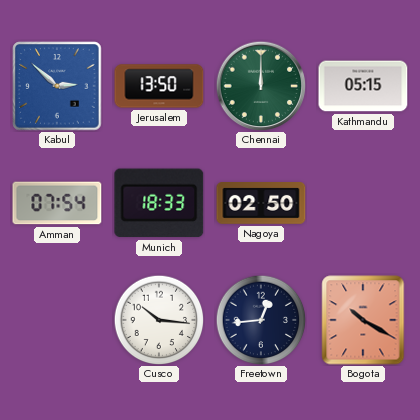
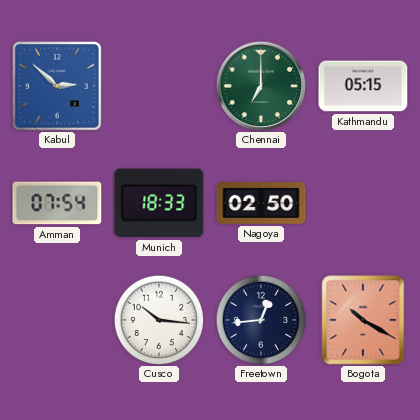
Jerusalem: 13:50 -> none
Chennai: 12:00 -> 7:00
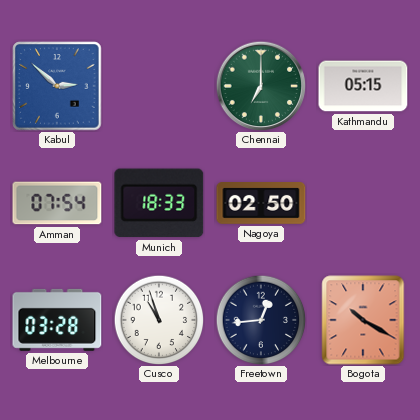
Melbourne: none -> 03:28
Cusco: 10:16 -> 10:57
